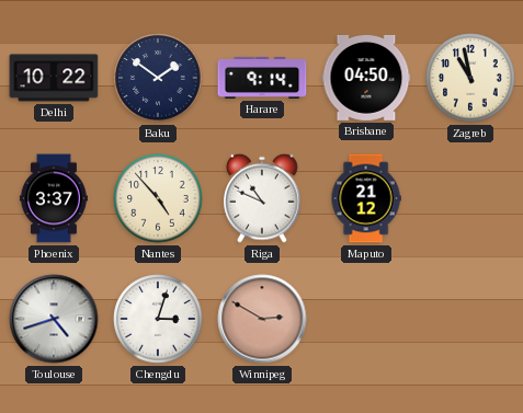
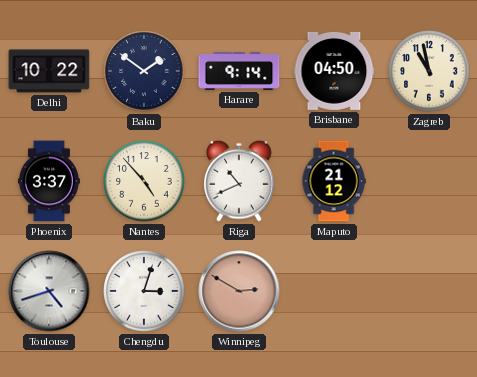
Riga: 10:49 -> 10:41
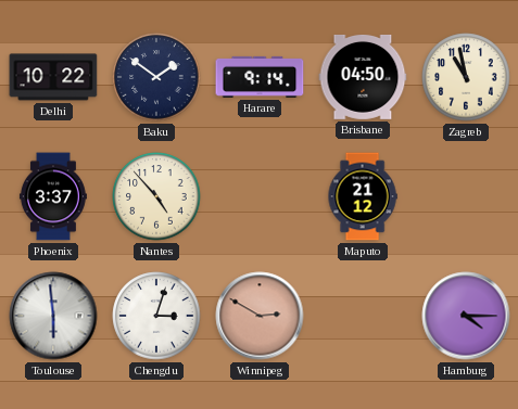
Riga: 10:41 -> none
Toulouse: 4:42 -> 5:59
Hamburg: none -> 4:15
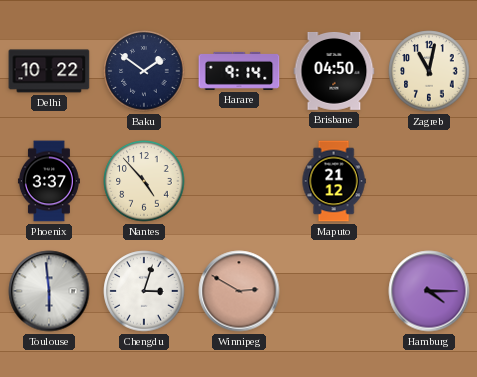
Zagreb: 10:58 -> 11:02
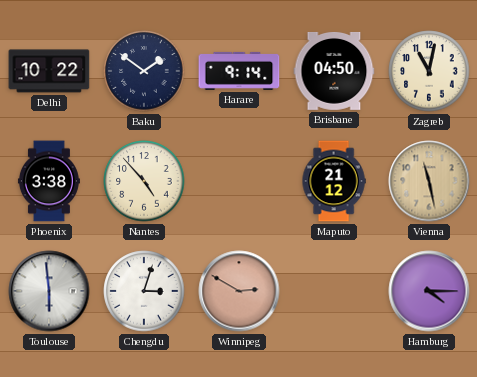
Phoenix: 3:37 -> 3:38
Vienna: none -> 11:28
